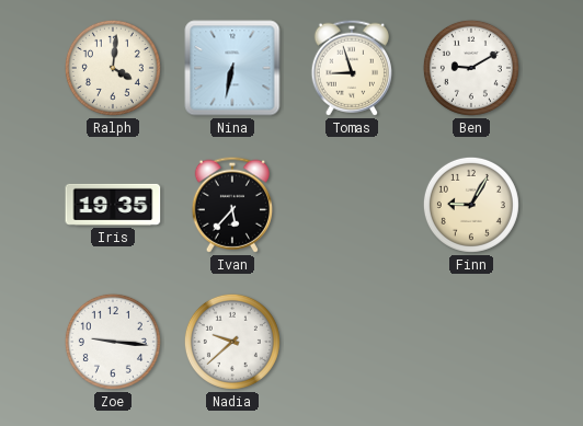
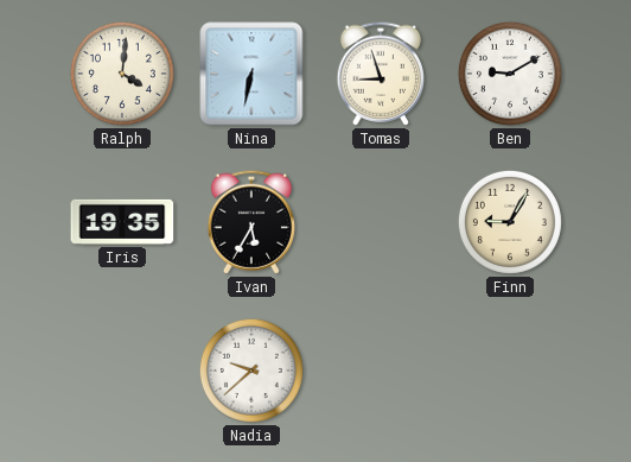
Ivan: 5:37 -> 5:35
Zoe: 9:16 -> none
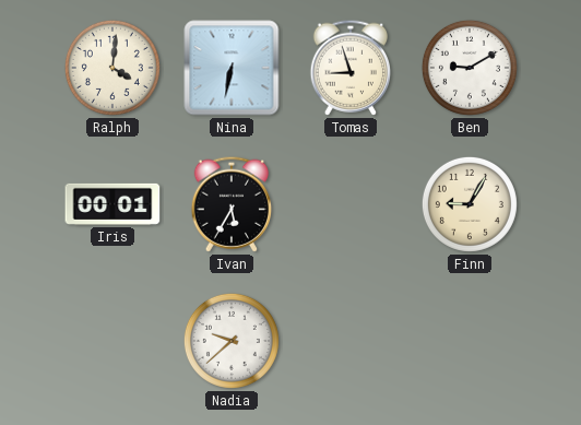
Iris: 19:35 -> 00:01
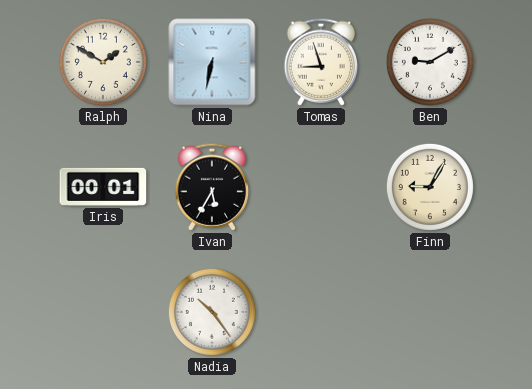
Ralph: 4:01 -> 1:50
Nadia: 9:38 -> 10:24
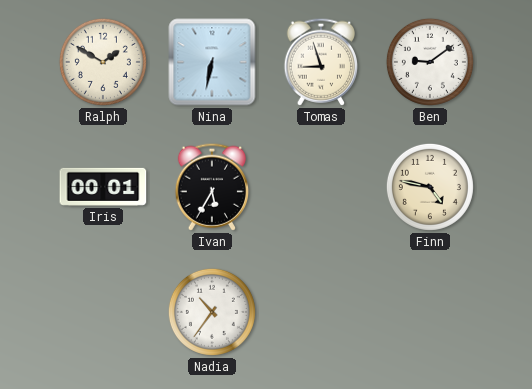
Ben: 9:10 -> 9:09
Finn: 9:05 -> 4:47
Nadia: 10:24 -> 10:36
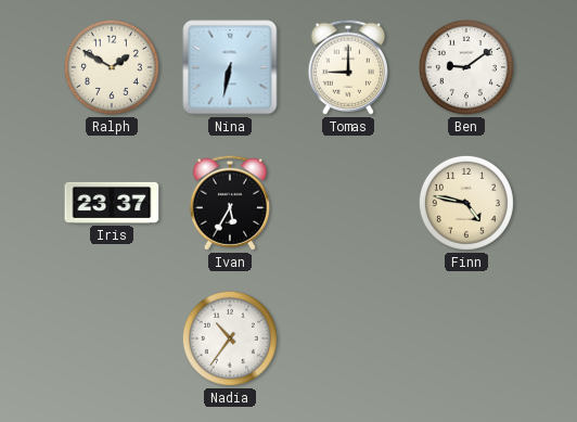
Tomas: 8:57 -> 9:00
Iris: 00:01 -> 23:37
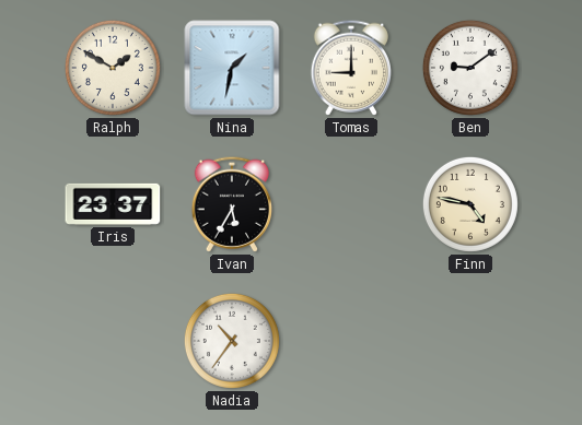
Nina: 6:32 -> 1:32
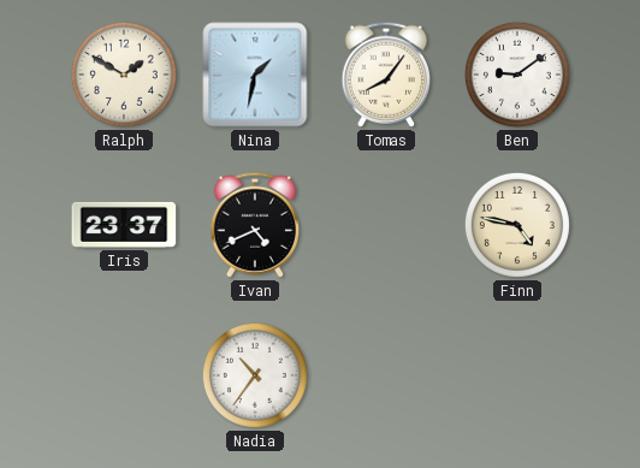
Tomas: 9:00 -> 8:06
Ivan: 5:35 -> 4:41
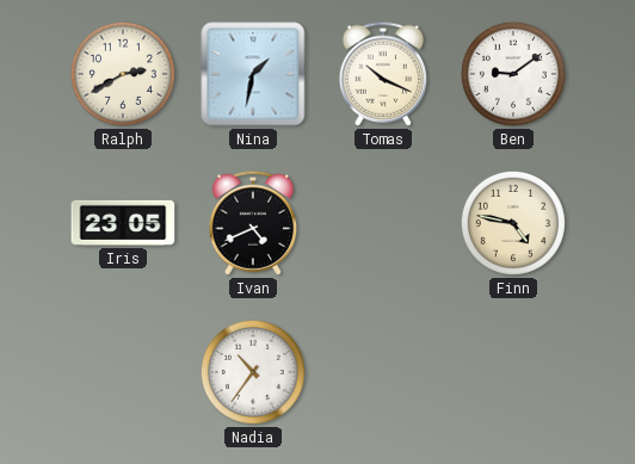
Ralph: 1:50 -> 2:40
Tomas: 8:06 -> 10:19
Iris: 23:37 -> 23:05
